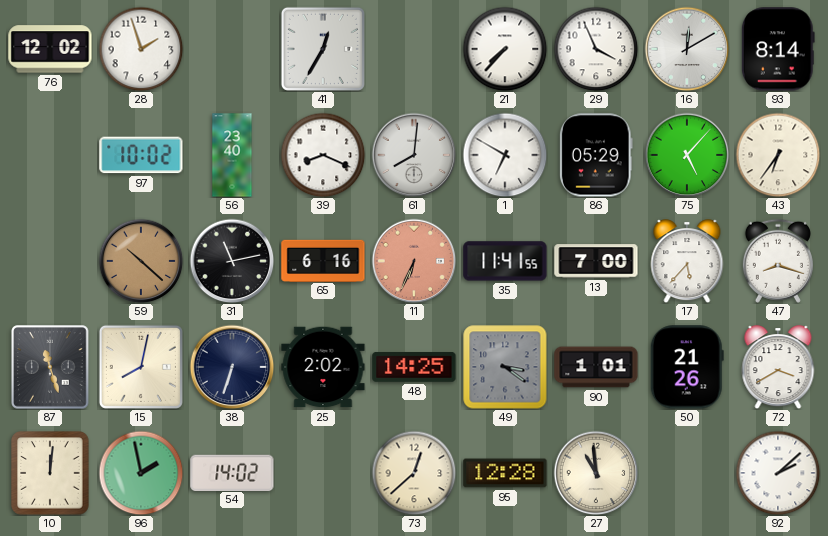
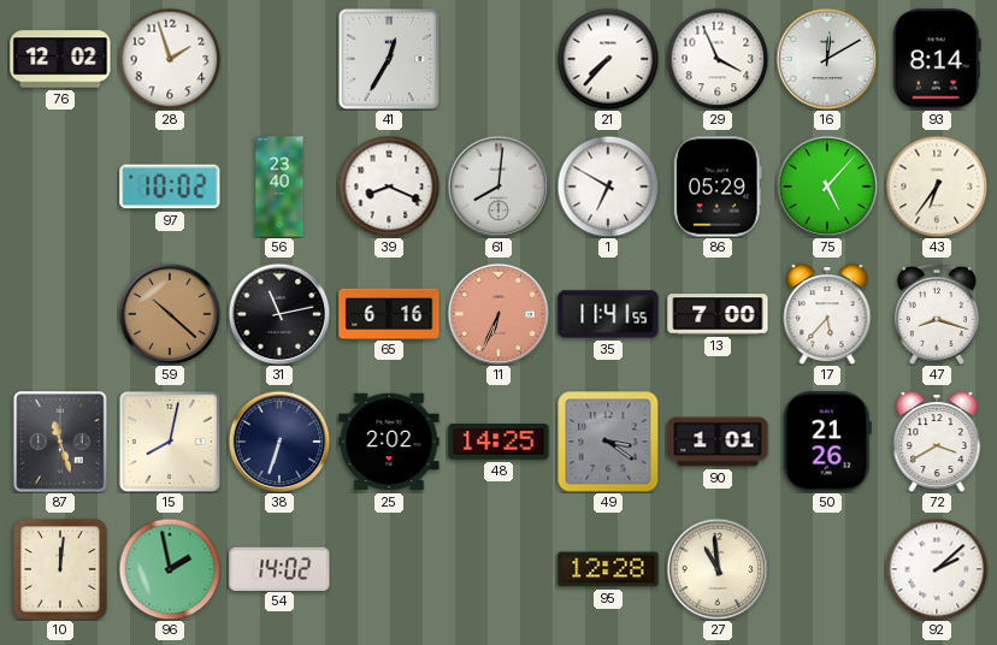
73: 12:38 -> none
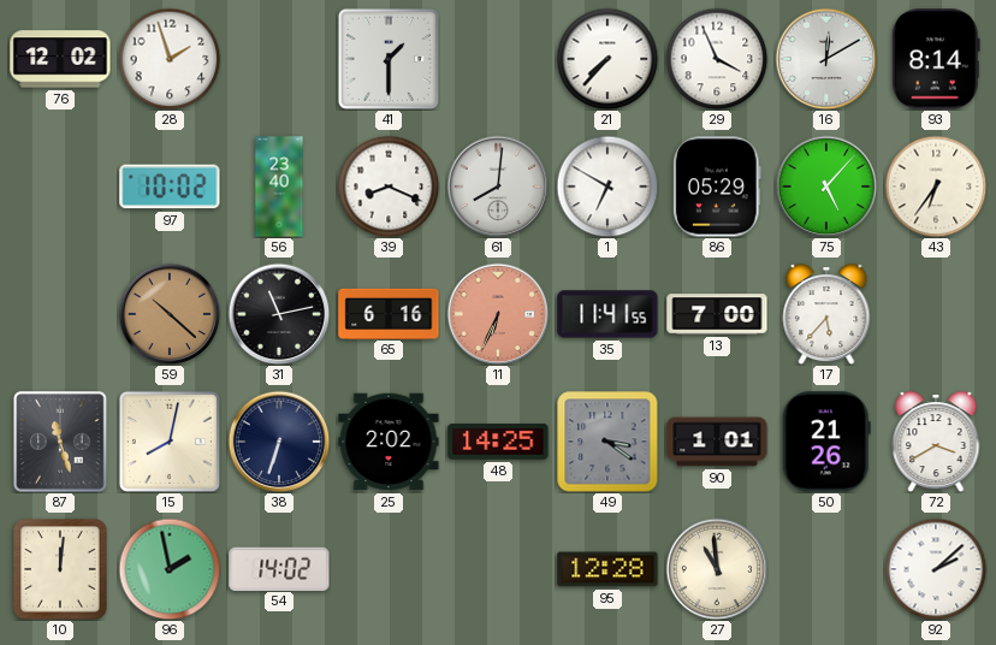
41: 12:35 -> 1:30
47: 8:18 -> none
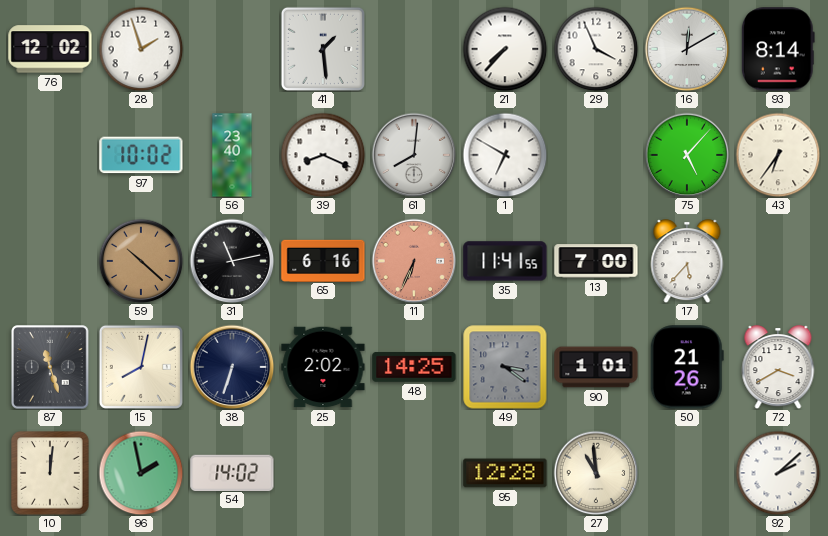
41: 1:30 -> 1:29
86: 05:29 -> none
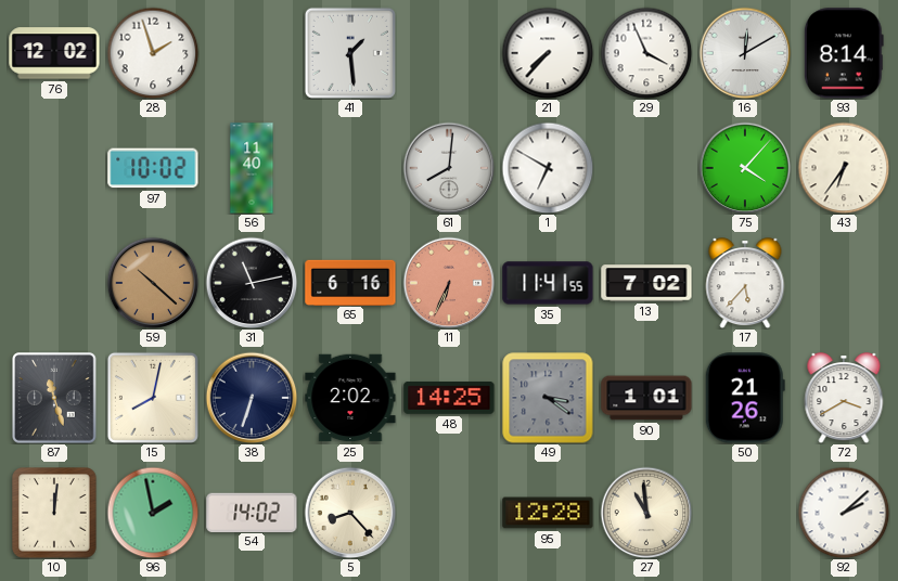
56: 23:40 -> 11:40
39: 8:19 -> none
75: 5:07 -> 4:07
13: 7:00 -> 7:02
5: none -> 8:23
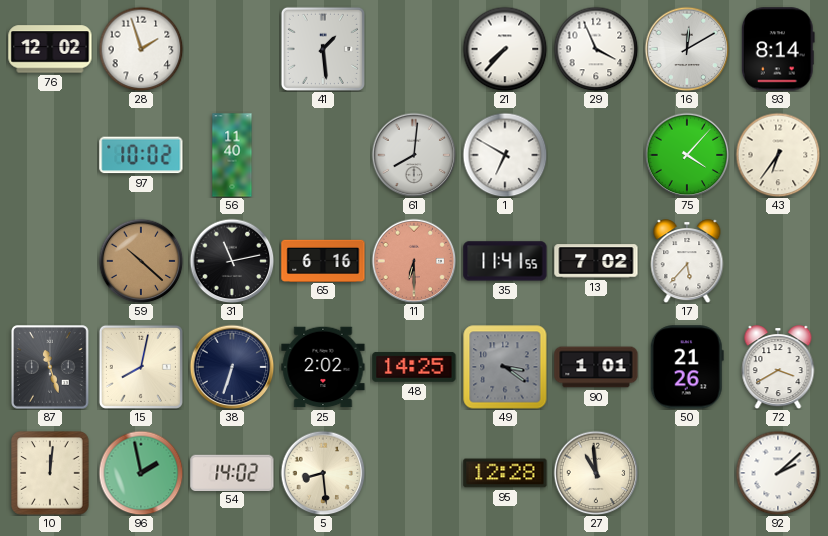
11: 6:34 -> 6:30
5: 8:23 -> 8:29
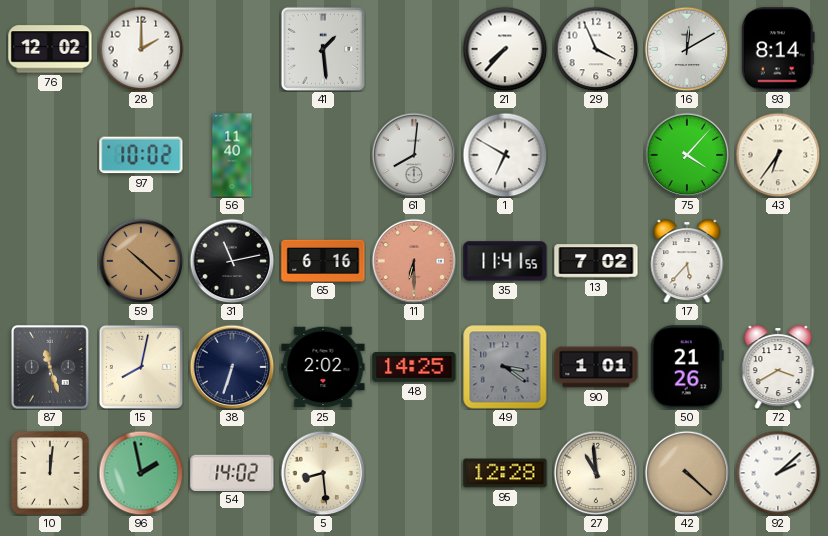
28: 1:57 -> 2:00
42: none -> 4:22
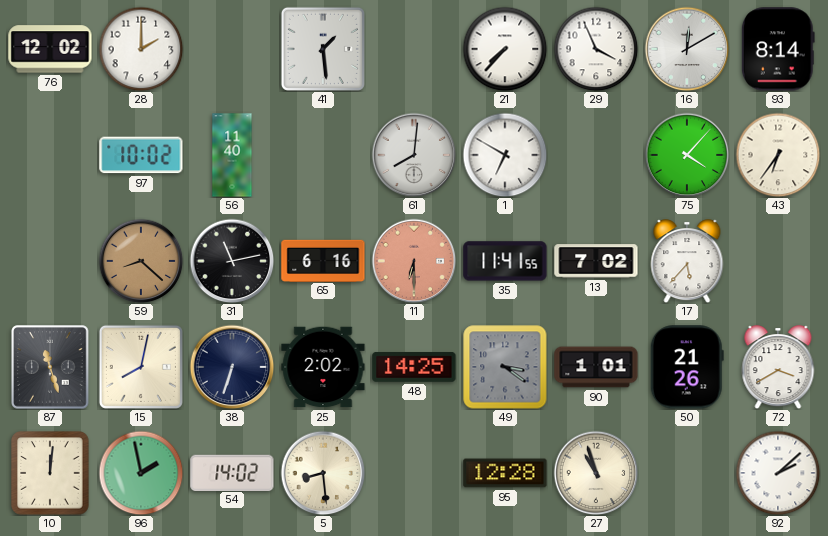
59: 10:22 -> 8:22
27: 10:59 -> 10:57
42: 4:22 -> none
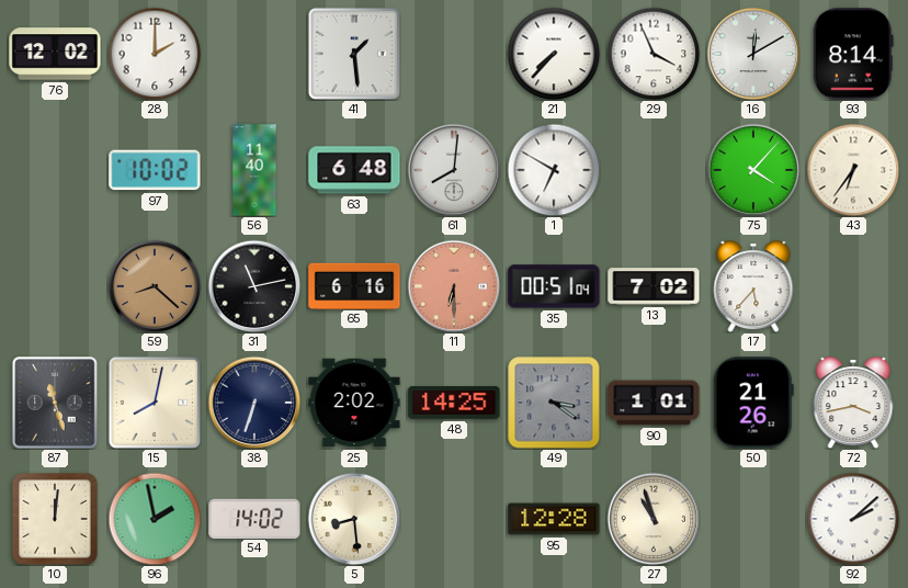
63: none -> 6:48
35: 11:41 -> 00:51
72: 3:40 -> 3:43
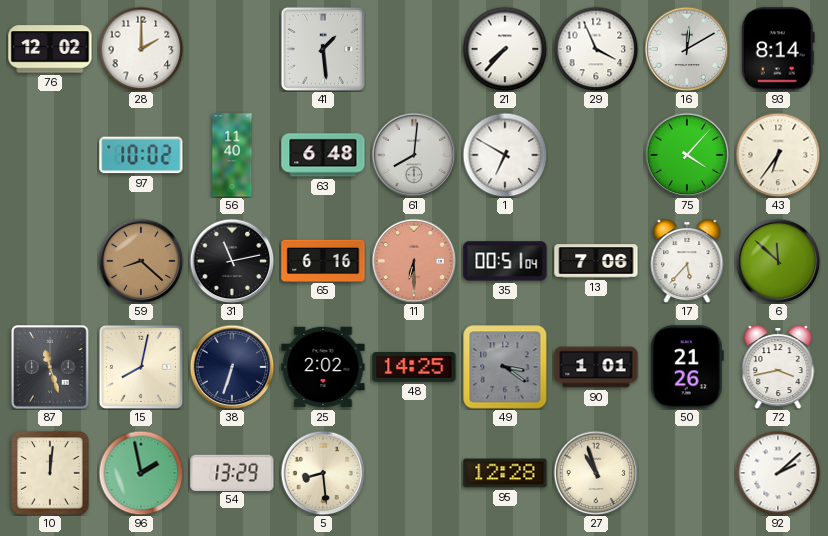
13: 7:02 -> 7:06
6: none -> 11:52
54: 14:02 -> 13:29
